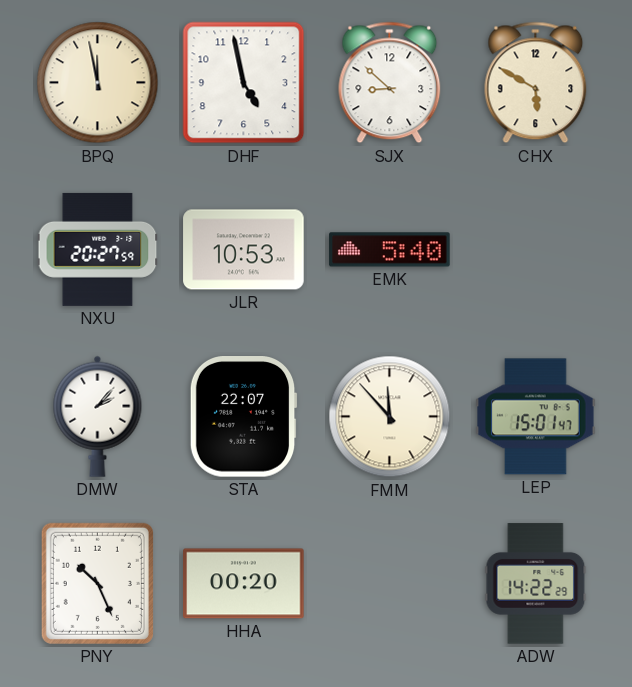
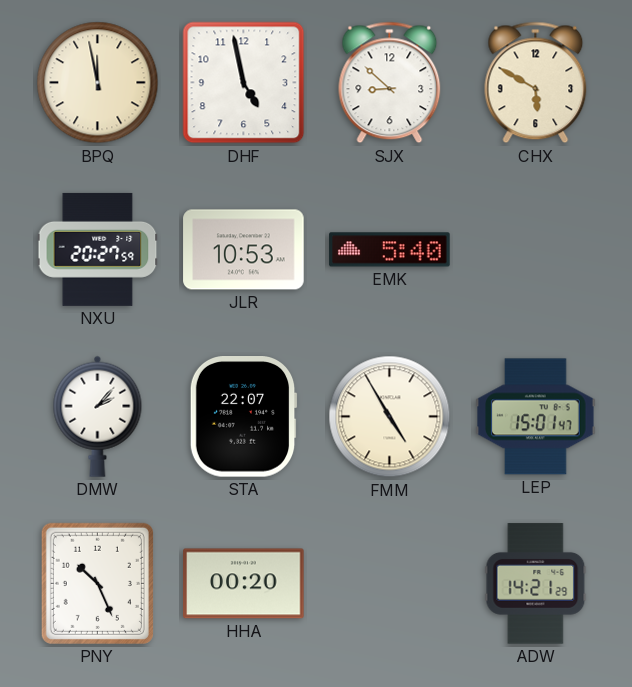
FMM: 11:53 -> 4:55
ADW: 14:22 -> 14:21
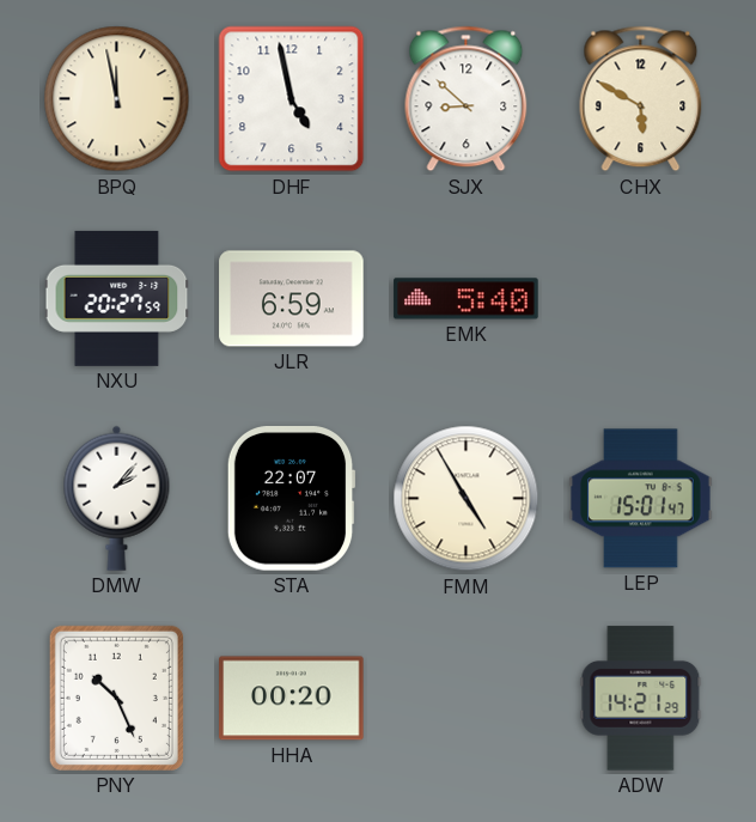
JLR: 10:53 -> 6:59
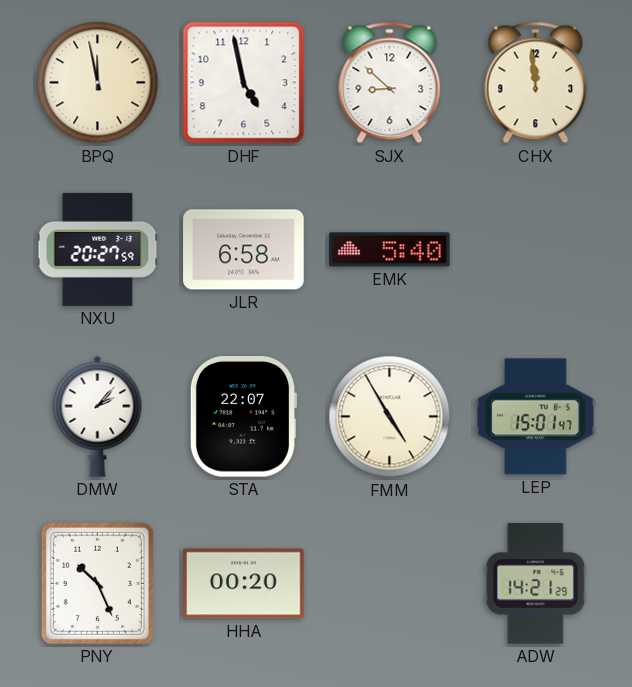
CHX: 5:50 -> 11:59
JLR: 6:59 -> 6:58
